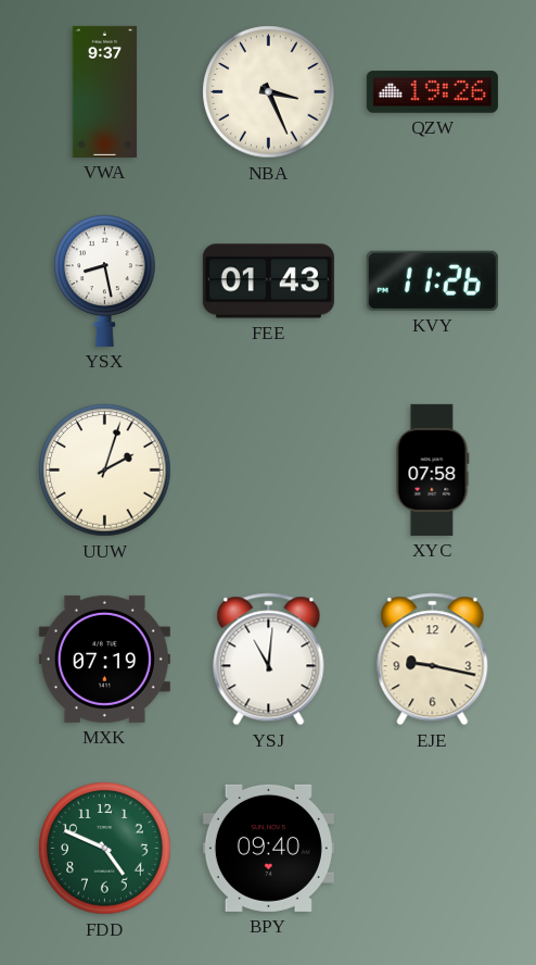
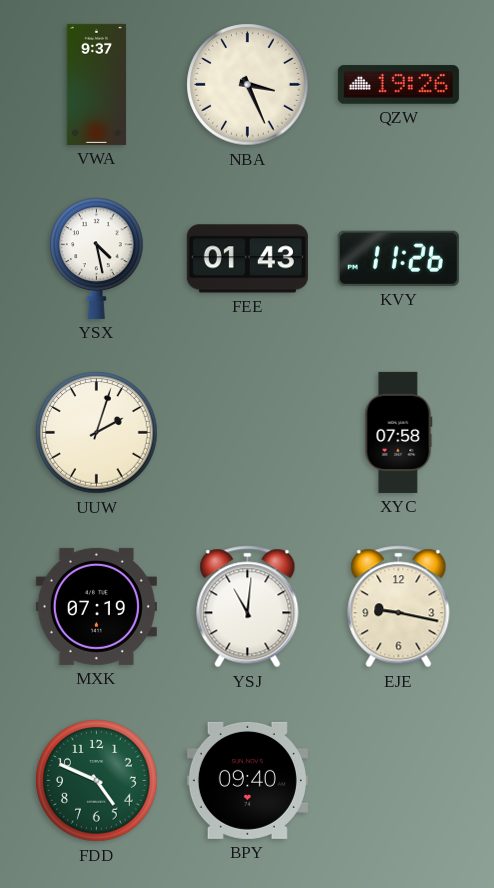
YSX: 8:28 -> 4:28
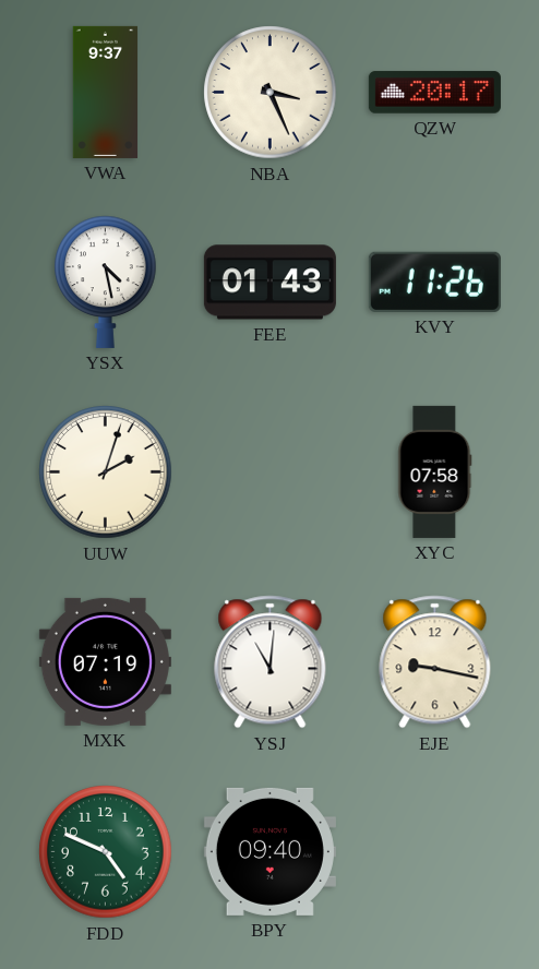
QZW: 19:26 -> 20:17
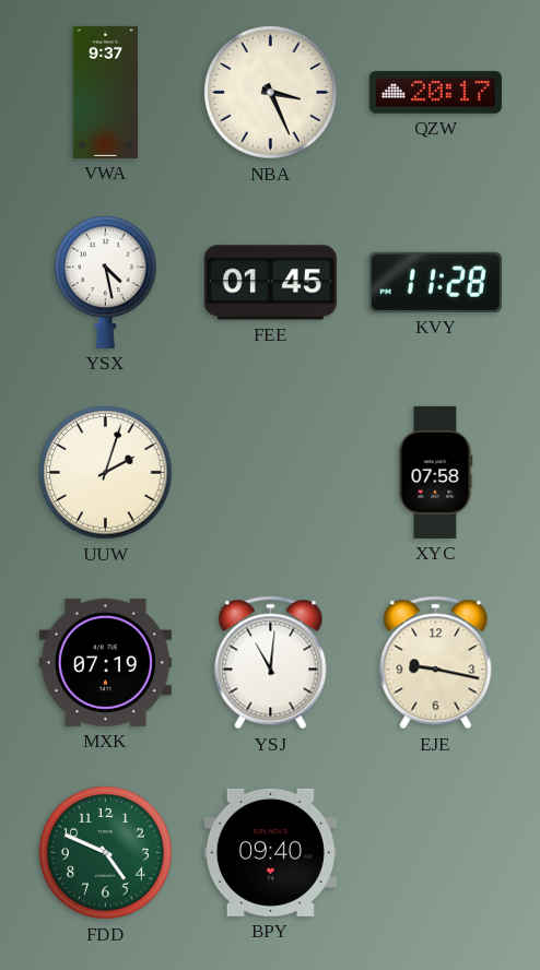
FEE: 01:43 -> 01:45
KVY: 11:26 -> 11:28
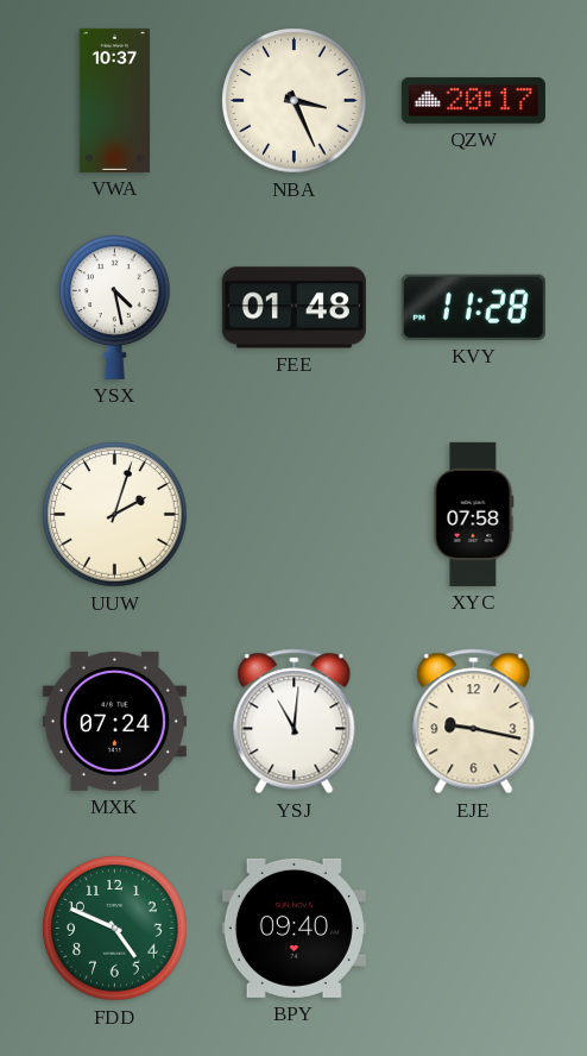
VWA: 9:37 -> 10:37
FEE: 01:45 -> 01:48
MXK: 07:19 -> 07:24
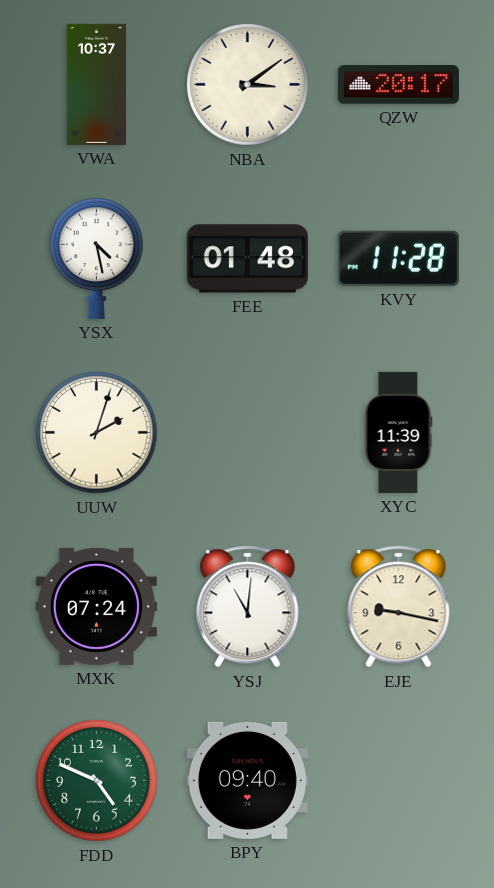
NBA: 3:26 -> 3:09
XYC: 07:58 -> 11:39
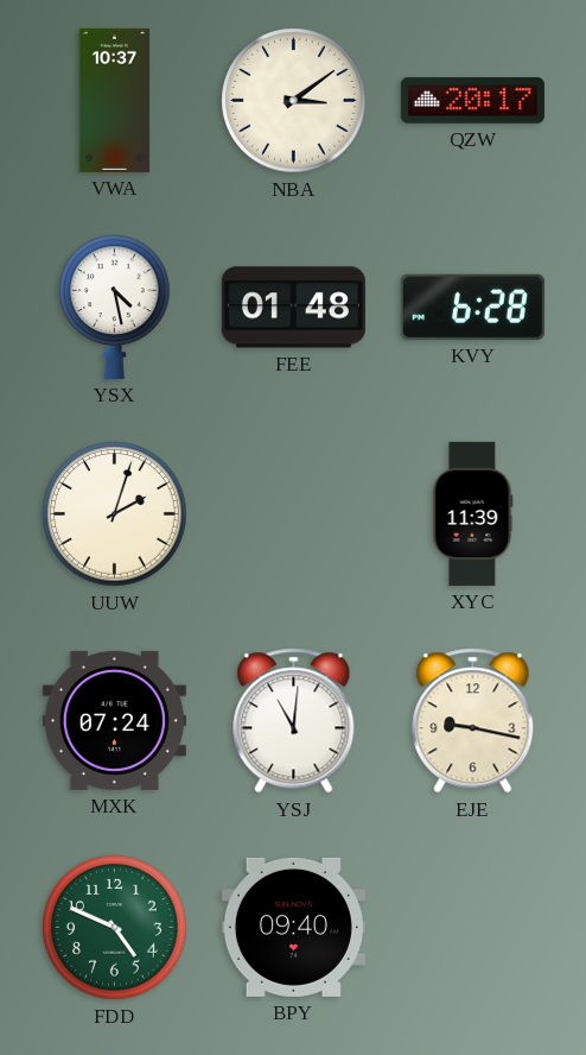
KVY: 11:28 -> 6:28
